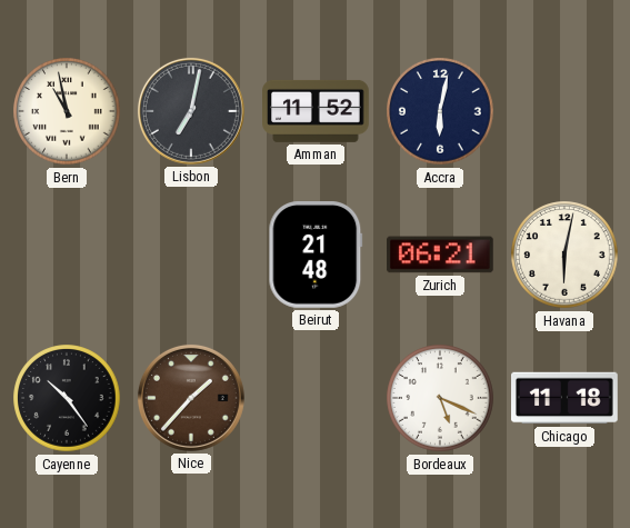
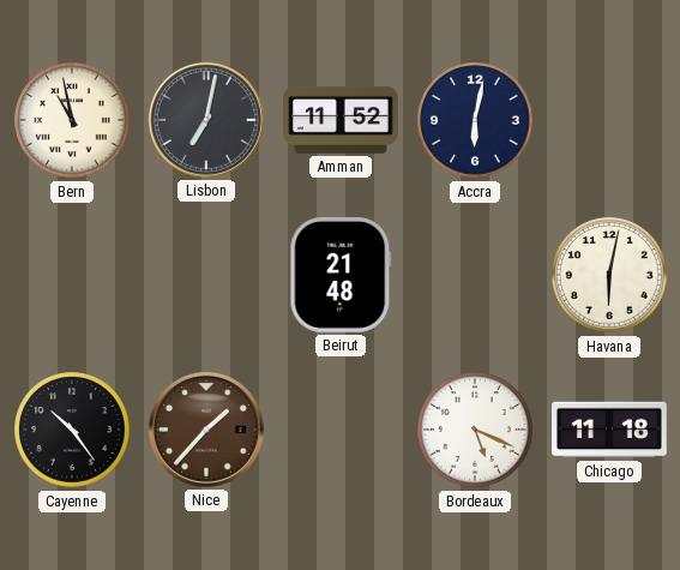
Zurich: 06:21 -> none
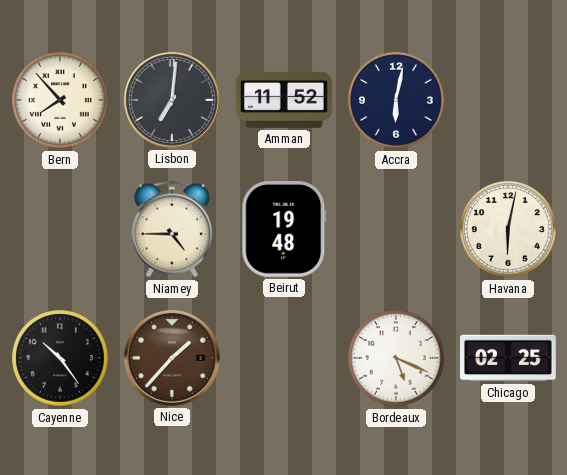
Bern: 10:58 -> 7:53
Lisbon: 7:02 -> 7:01
Niamey: none -> 4:45
Beirut: 21:48 -> 19:48
Chicago: 11:18 -> 02:25
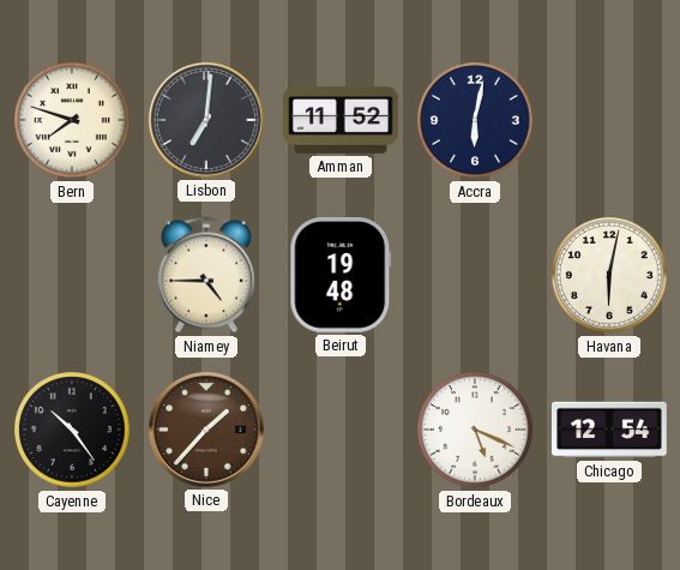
Bern: 7:53 -> 7:48
Chicago: 02:25 -> 12:54
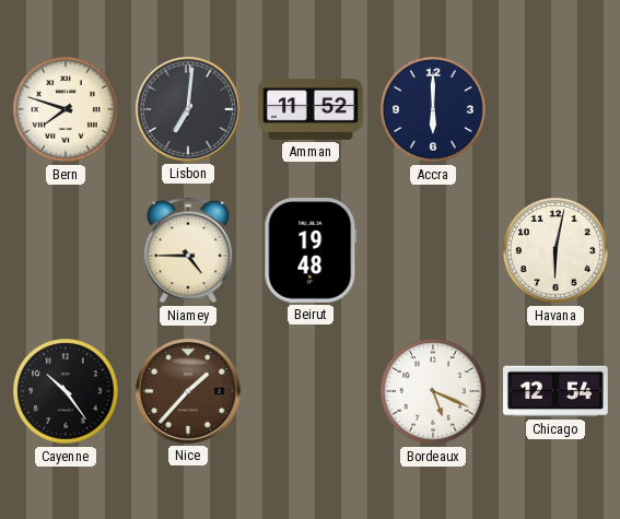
Accra: 6:02 -> 6:00
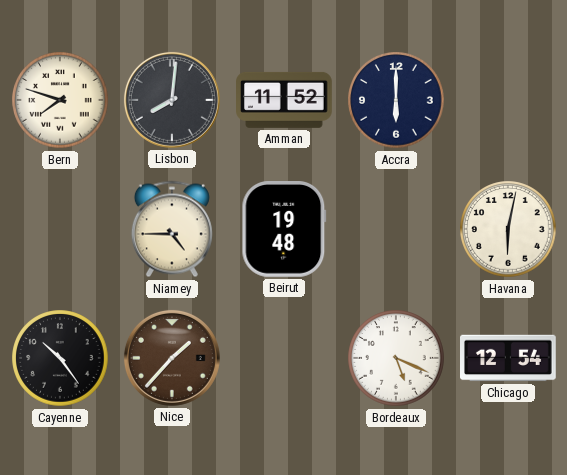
Lisbon: 7:01 -> 8:01
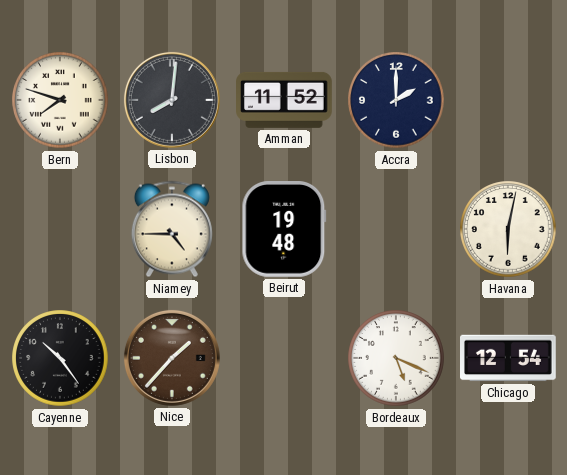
Accra: 6:00 -> 2:00
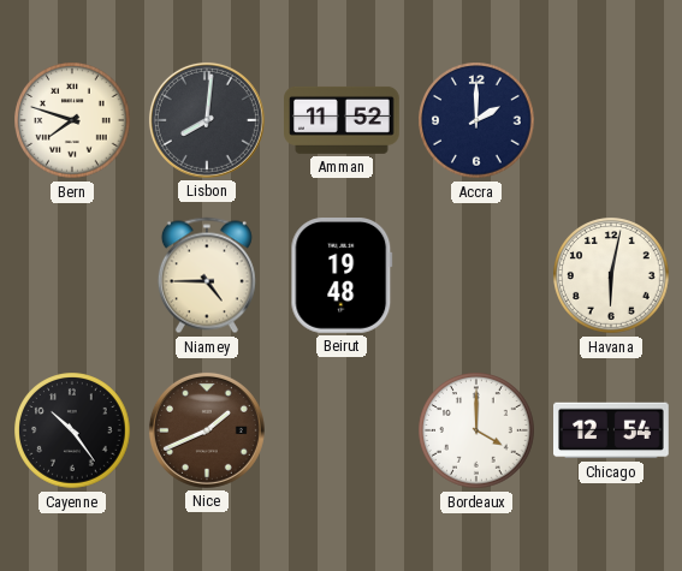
Nice: 1:37 -> 1:41
Bordeaux: 5:19 -> 4:00
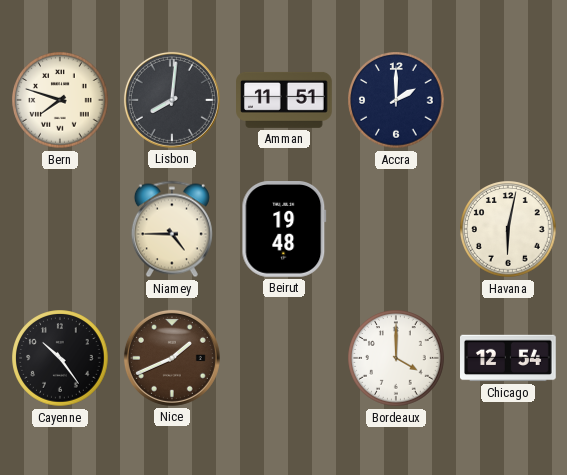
Amman: 11:52 -> 11:51
